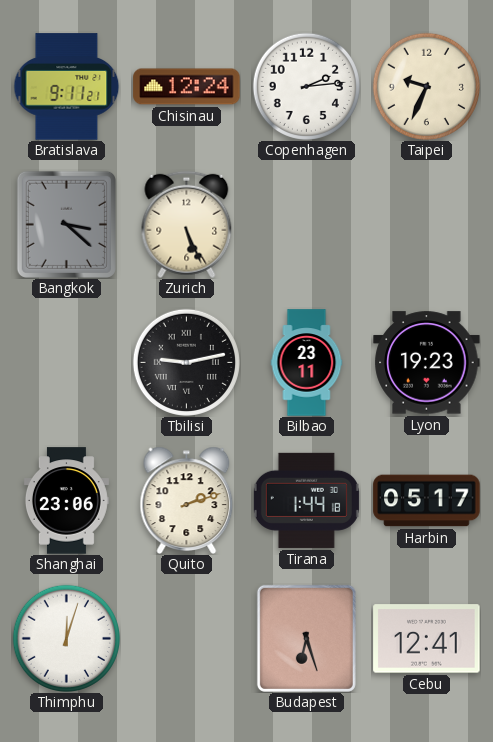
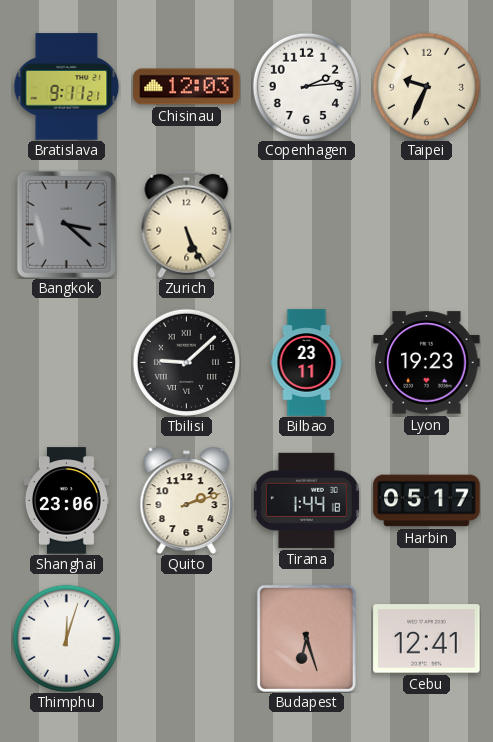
Chisinau: 12:24 -> 12:03
Tbilisi: 9:13 -> 9:08
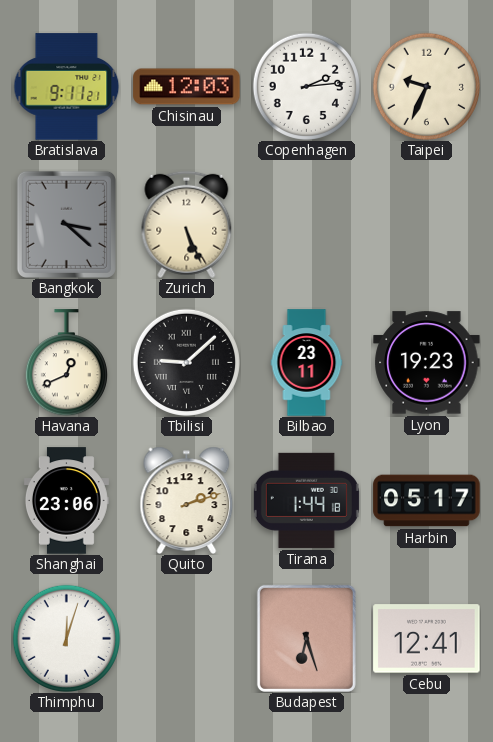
Havana: none -> 12:41
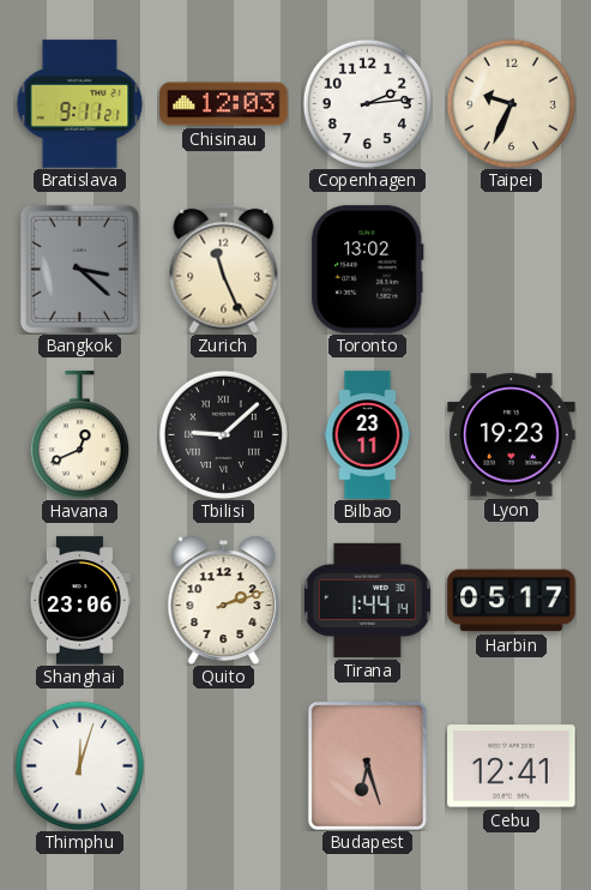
Zurich: 5:26 -> 11:26
Toronto: none -> 13:02
Tirana: 1:44:18 -> 1:44:14
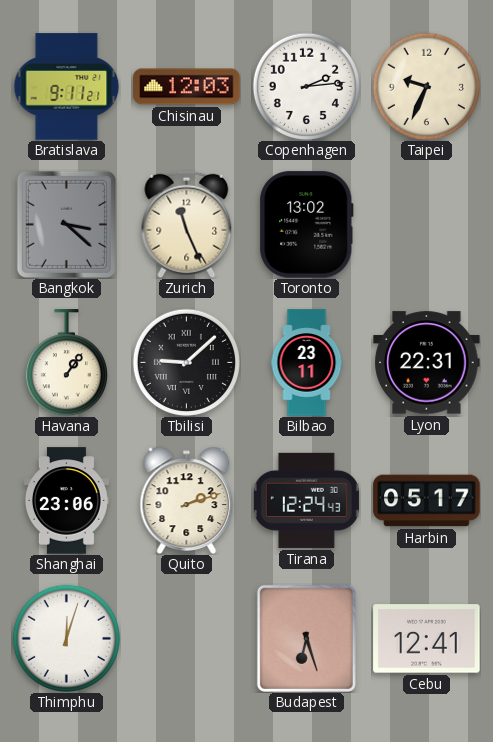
Havana: 12:41 -> 1:06
Lyon: 19:23 -> 22:31
Tirana: 1:44 -> 12:24
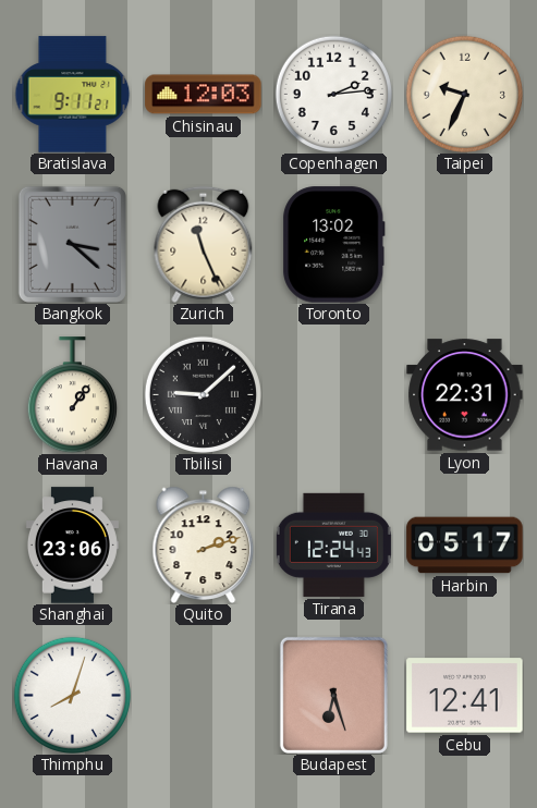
Bilbao: 23:11 -> none
Thimphu: 12:03 -> 8:03
